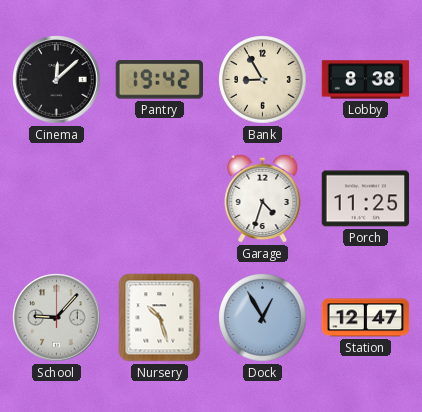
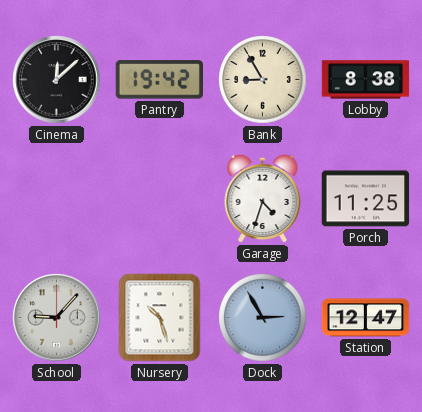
Dock: 12:55 -> 2:55
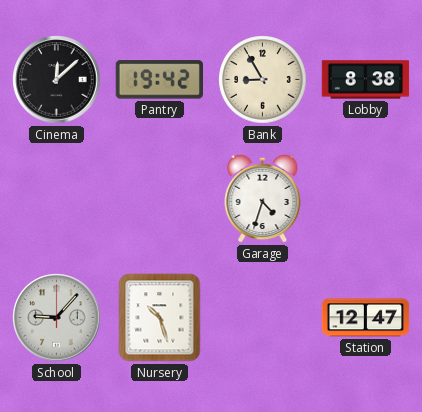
Porch: 11:25 -> none
Dock: 2:55 -> none
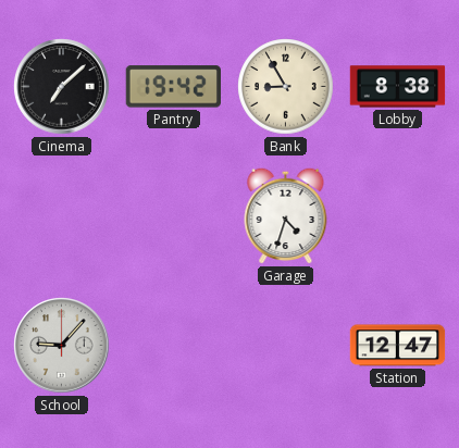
Cinema: 12:08 -> 7:08
Nursery: 10:27 -> none
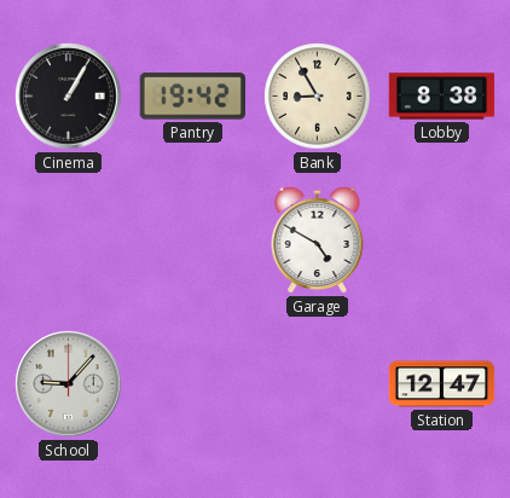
Cinema: 7:08 -> 1:05
Garage: 4:33 -> 4:50
